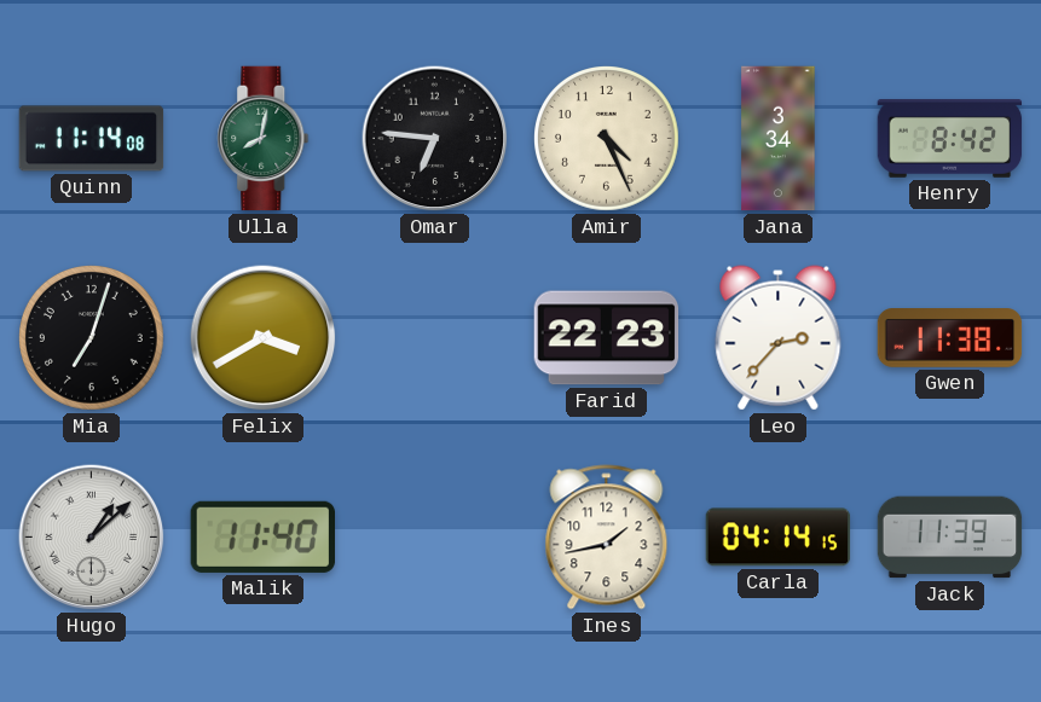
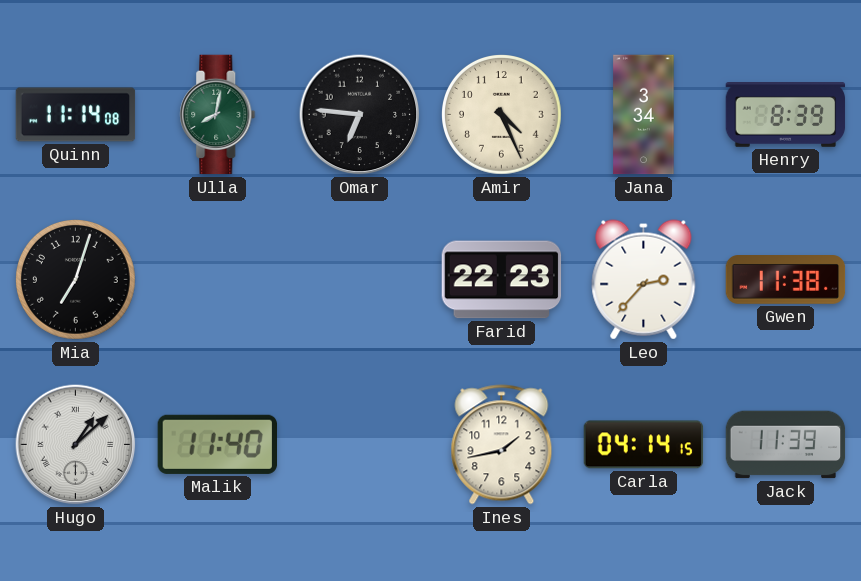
Henry: 8:42 -> 8:39
Felix: 3:40 -> none
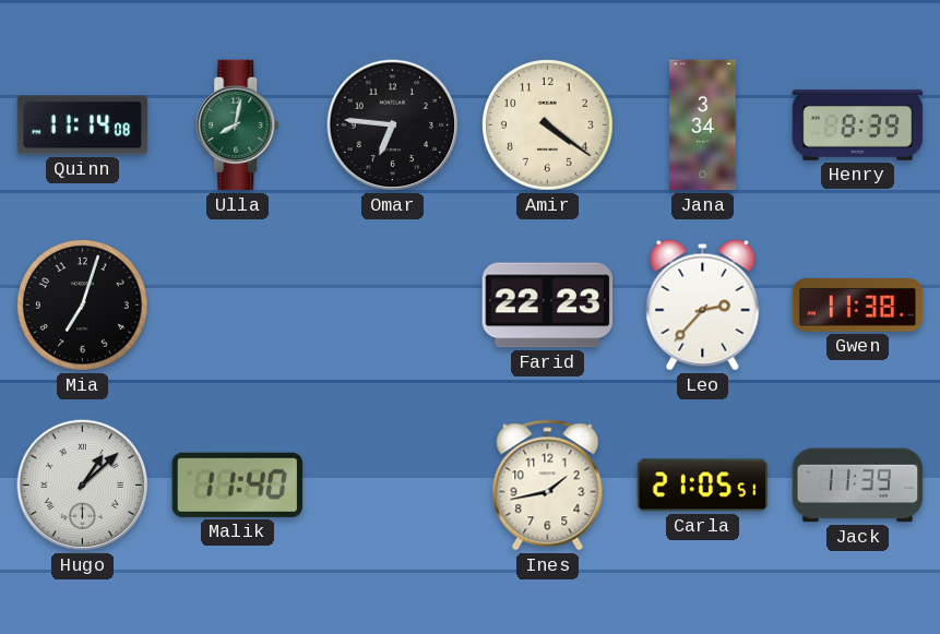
Amir: 4:26 -> 4:21
Carla: 04:14 -> 21:05
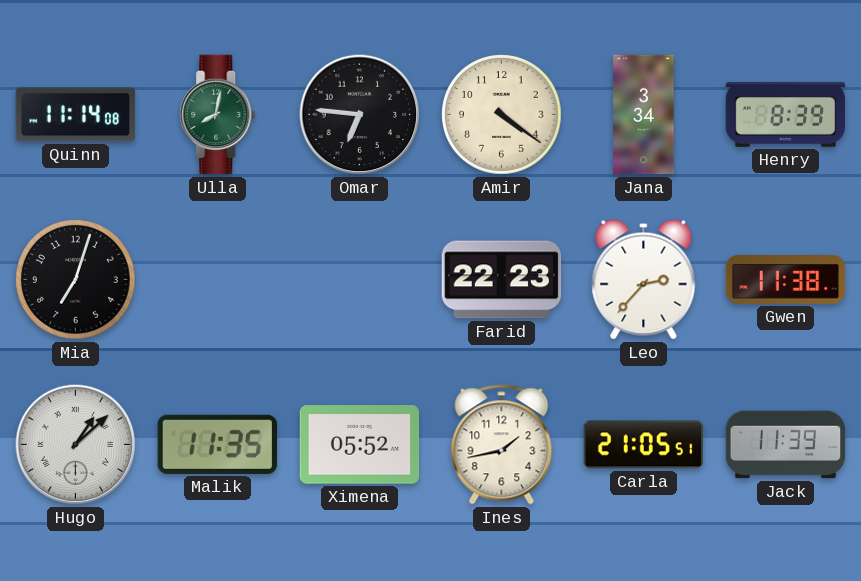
Malik: 11:40 -> 11:35
Ximena: none -> 05:52
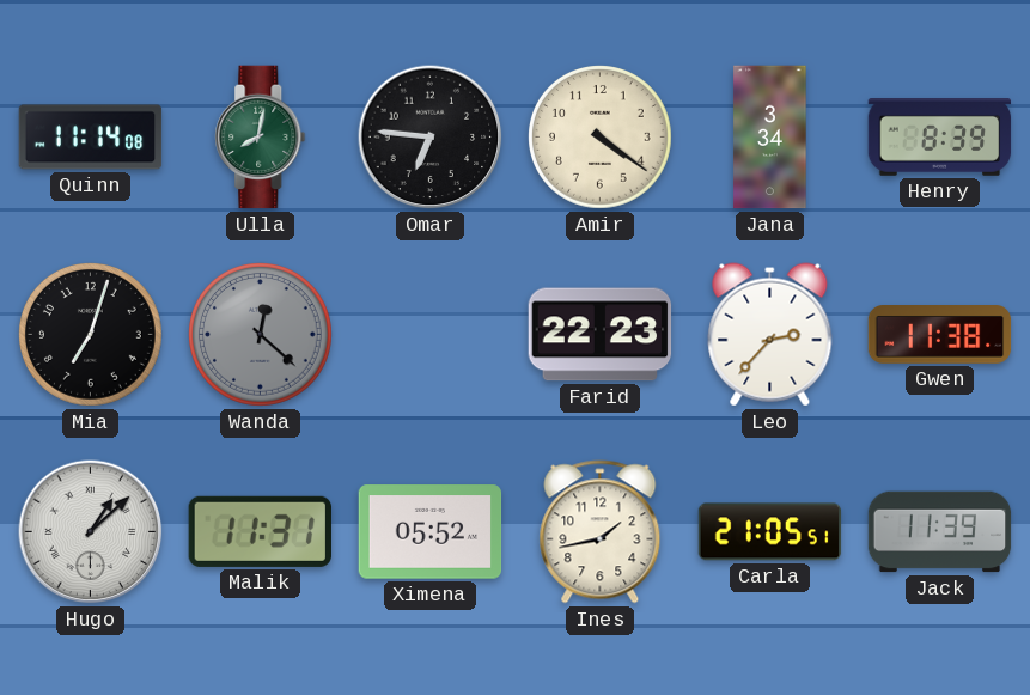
Wanda: none -> 12:22
Malik: 11:35 -> 11:31
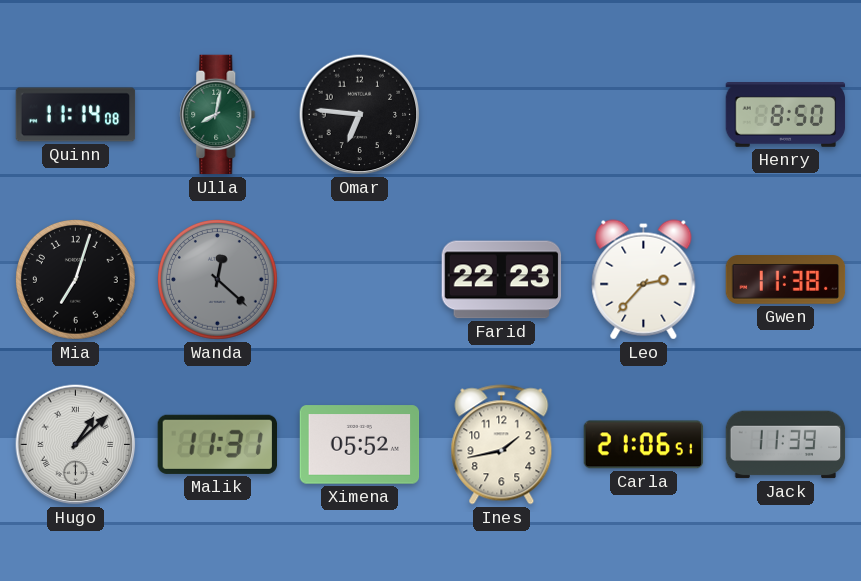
Amir: 4:21 -> none
Jana: 3:34 -> none
Henry: 8:39 -> 8:50
Carla: 21:05 -> 21:06
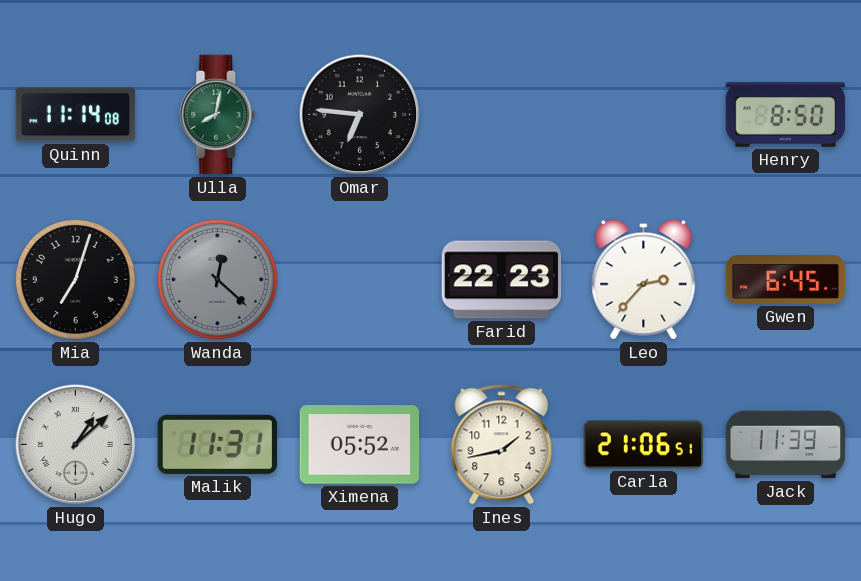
Gwen: 11:38 -> 6:45
